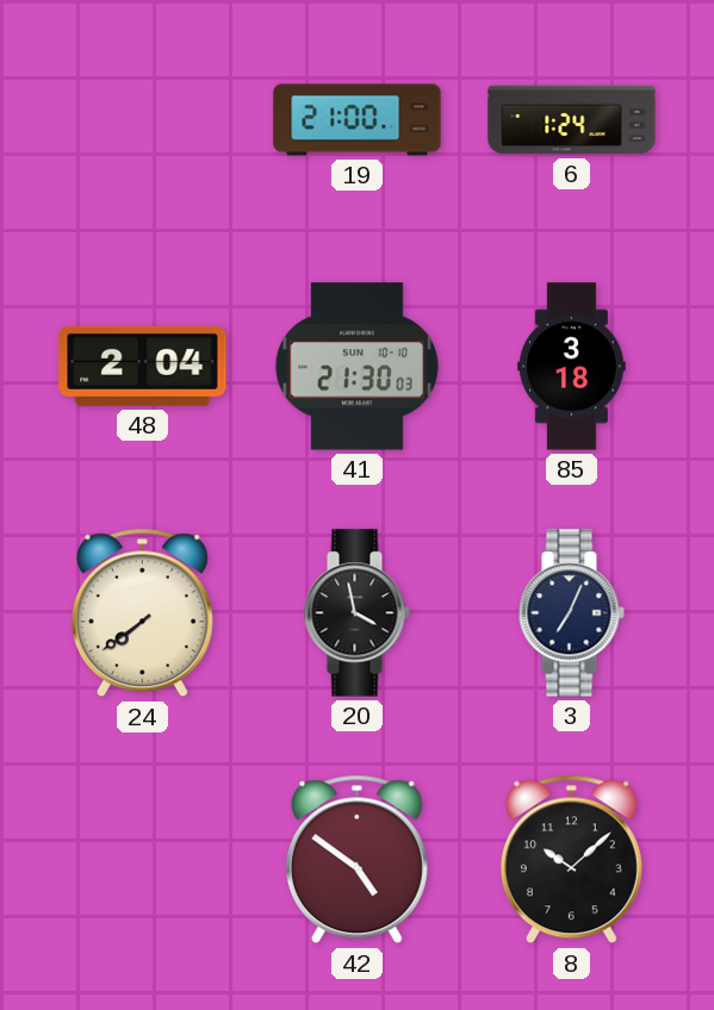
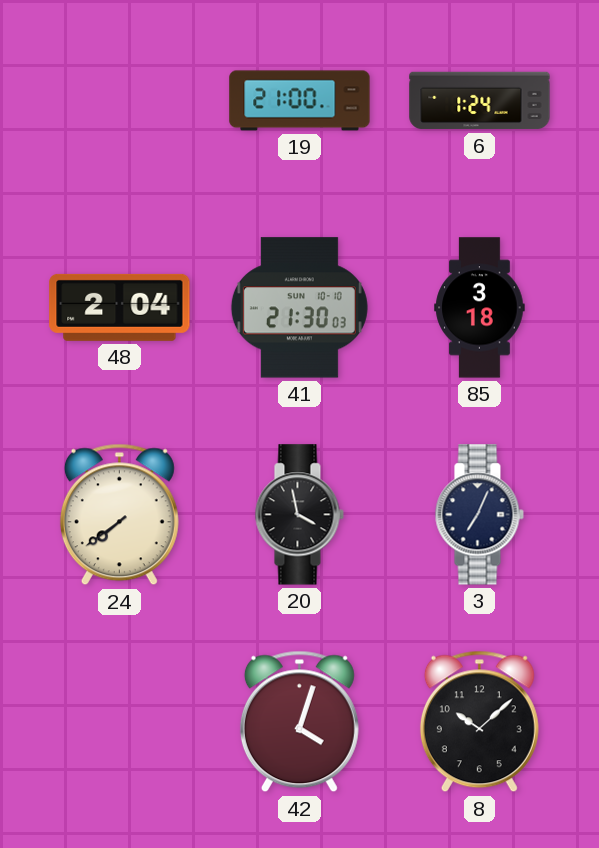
42: 4:51 -> 4:03
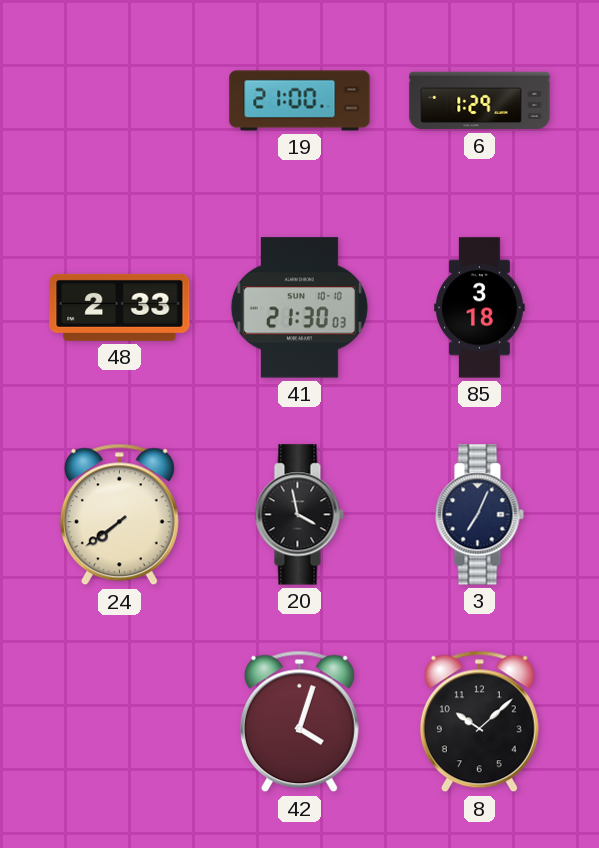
6: 1:24 -> 1:29
48: 2:04 -> 2:33
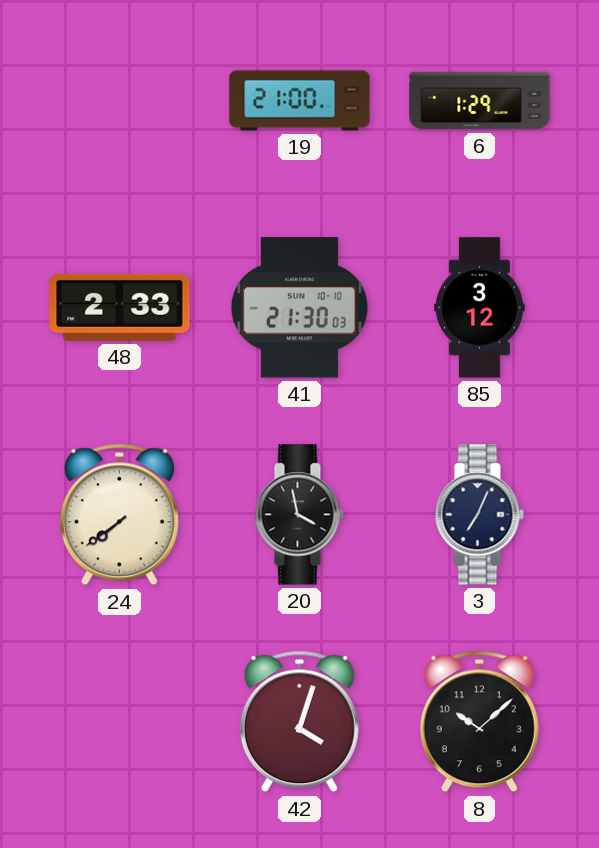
85: 3:18 -> 3:12
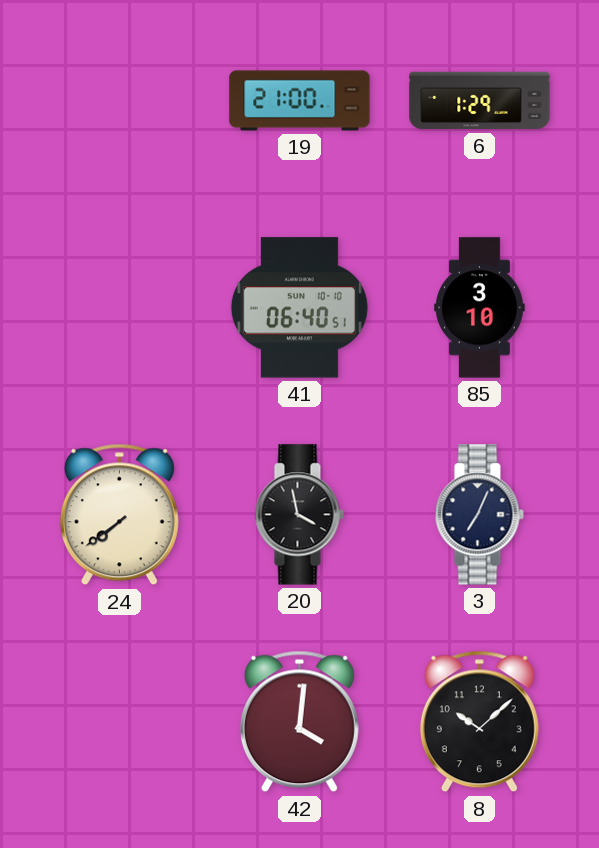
48: 2:33 -> none
41: 21:30 -> 06:40
85: 3:12 -> 3:10
42: 4:03 -> 4:01
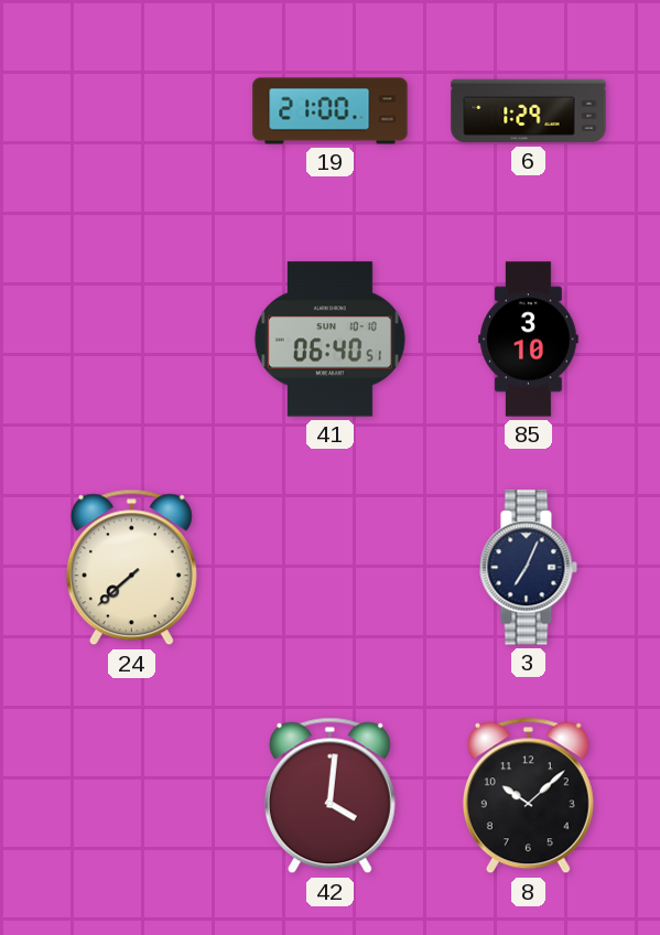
24: 7:39 -> 7:38
20: 3:58 -> none
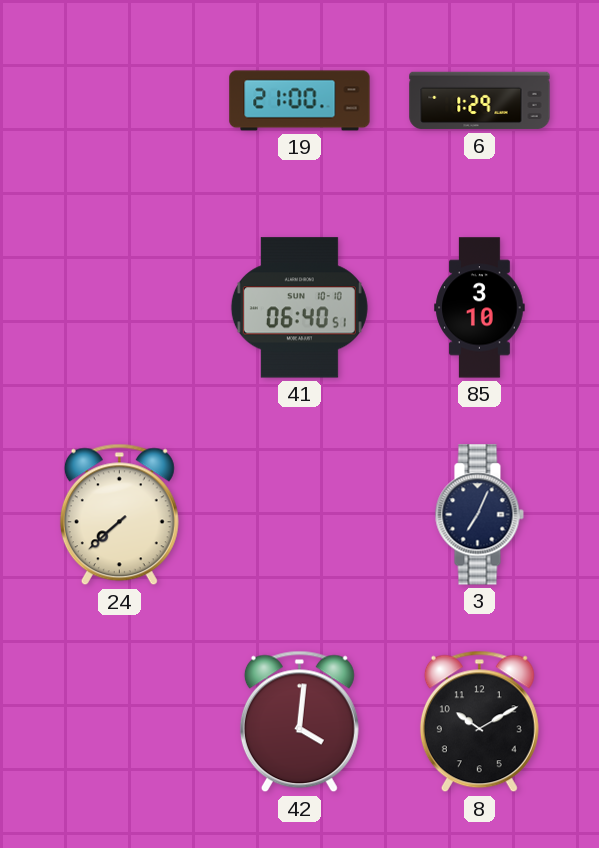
8: 10:08 -> 10:10
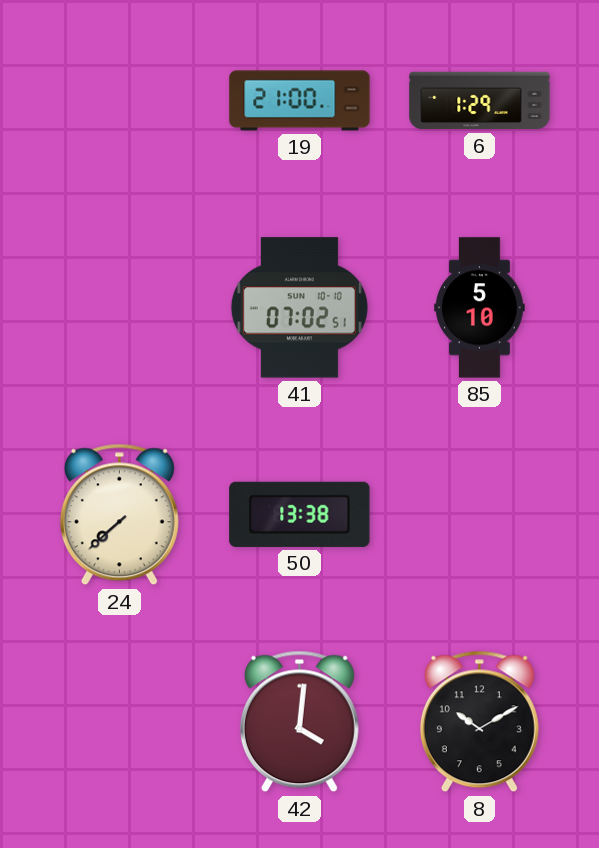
41: 06:40 -> 07:02
85: 3:10 -> 5:10
50: none -> 13:38
3: 7:04 -> none
